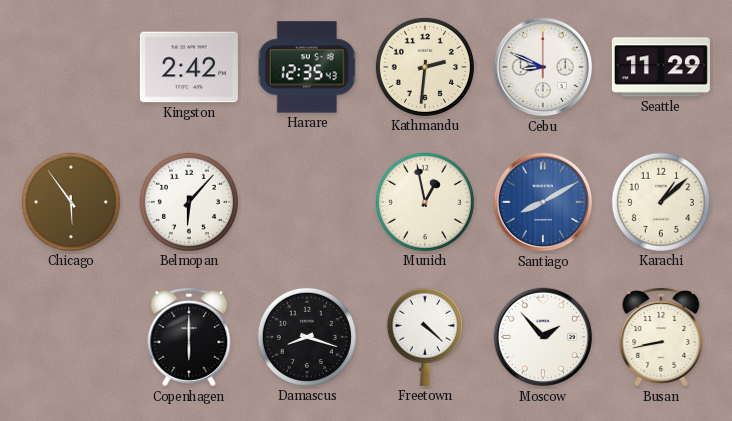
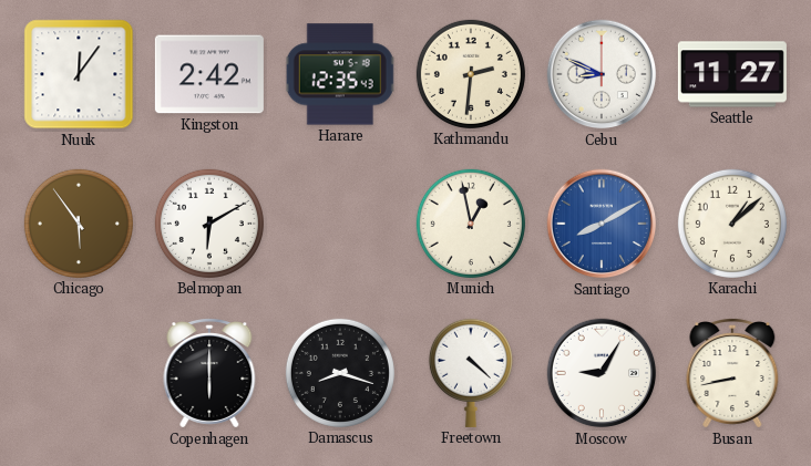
Nuuk: none -> 12:06
Seattle: 11:29 -> 11:27
Belmopan: 6:07 -> 6:10
Moscow: 1:53 -> 9:05
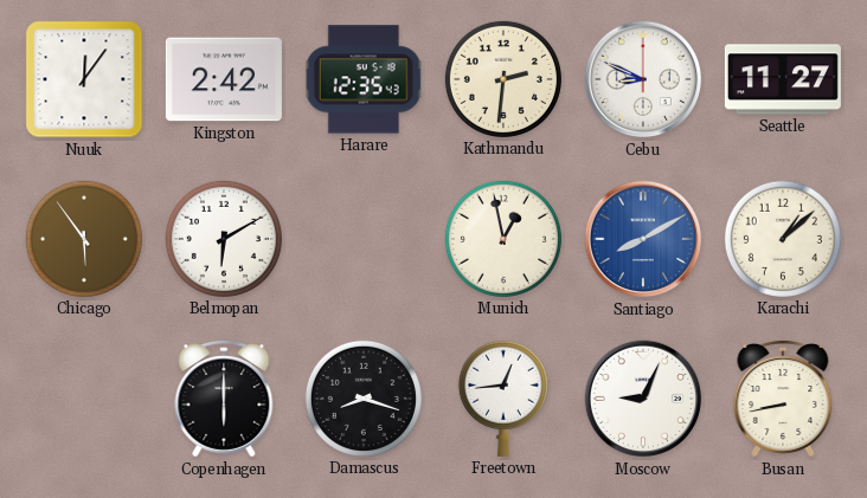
Freetown: 4:22 -> 12:44
Moscow: 9:05 -> 9:04
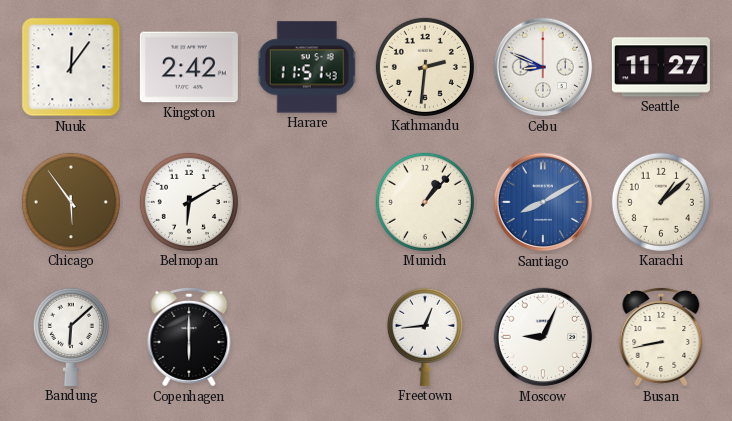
Harare: 12:35 -> 11:51
Munich: 12:58 -> 1:07
Bandung: none -> 6:08
Damascus: 8:18 -> none
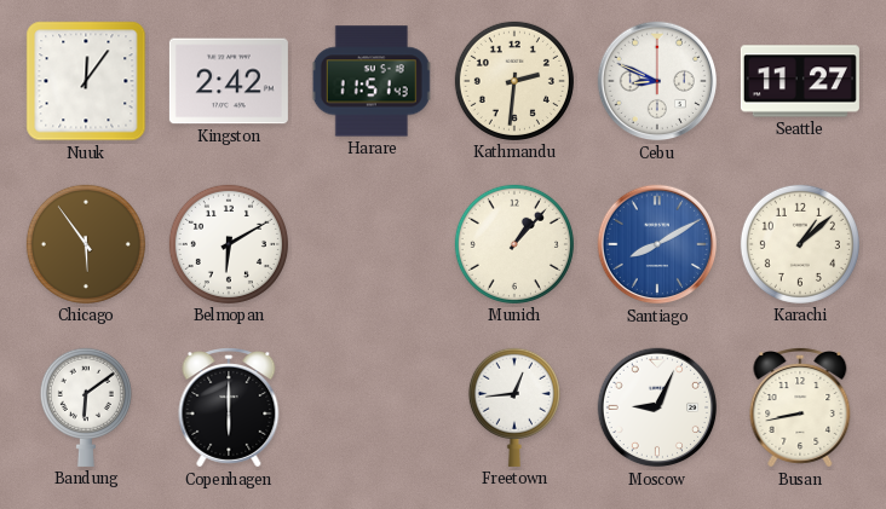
Bandung: 6:08 -> 6:09
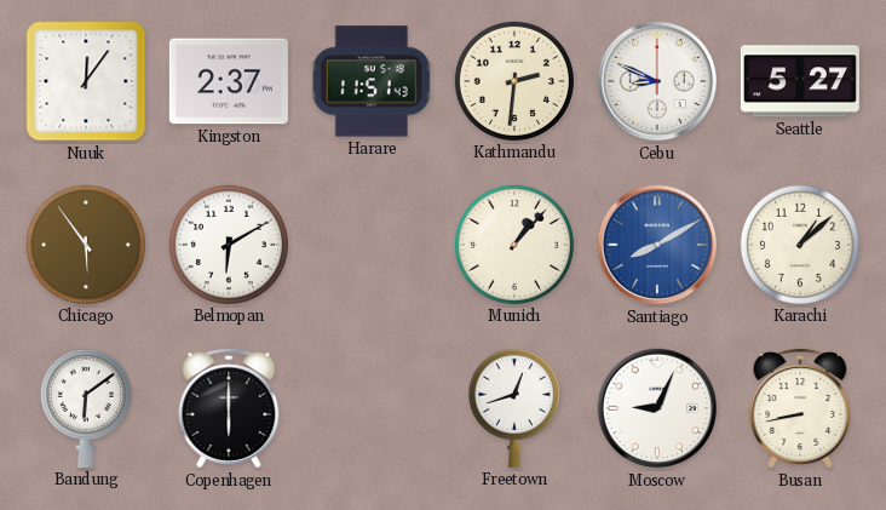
Kingston: 2:42 -> 2:37
Seattle: 11:27 -> 5:27
Freetown: 12:44 -> 12:42
